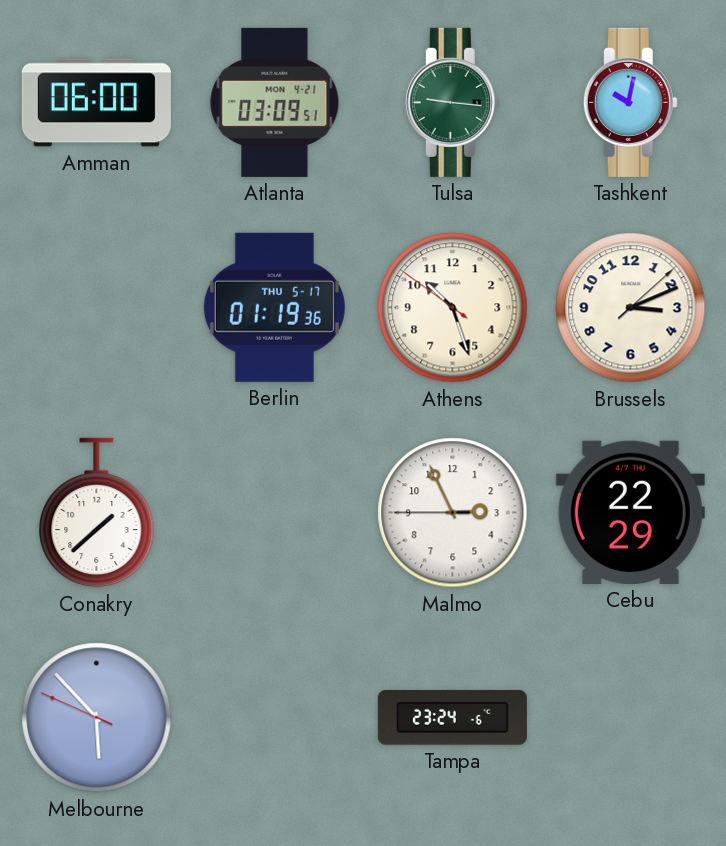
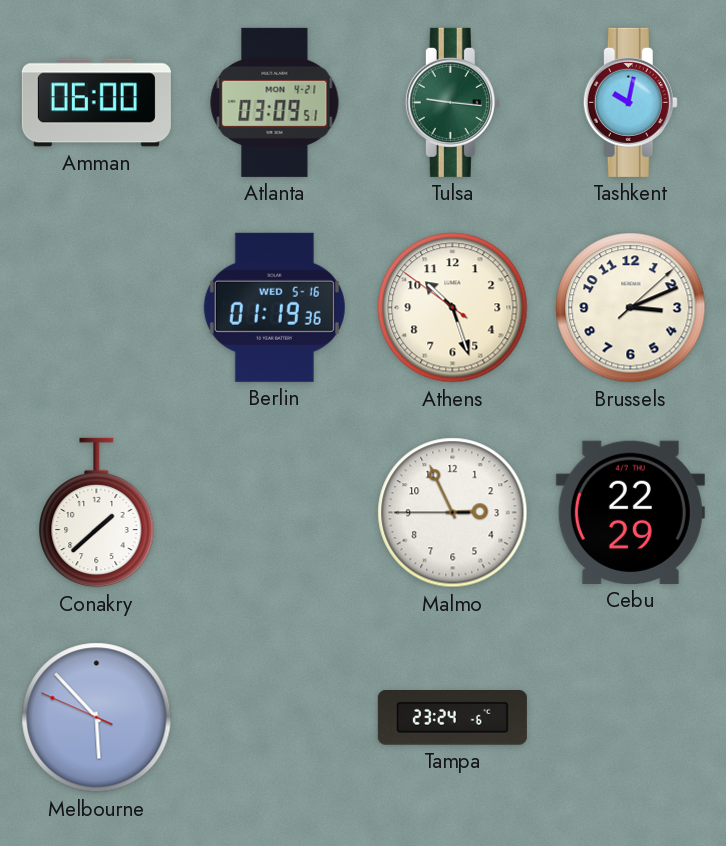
Berlin date: THU 5-17 -> WED 5-16
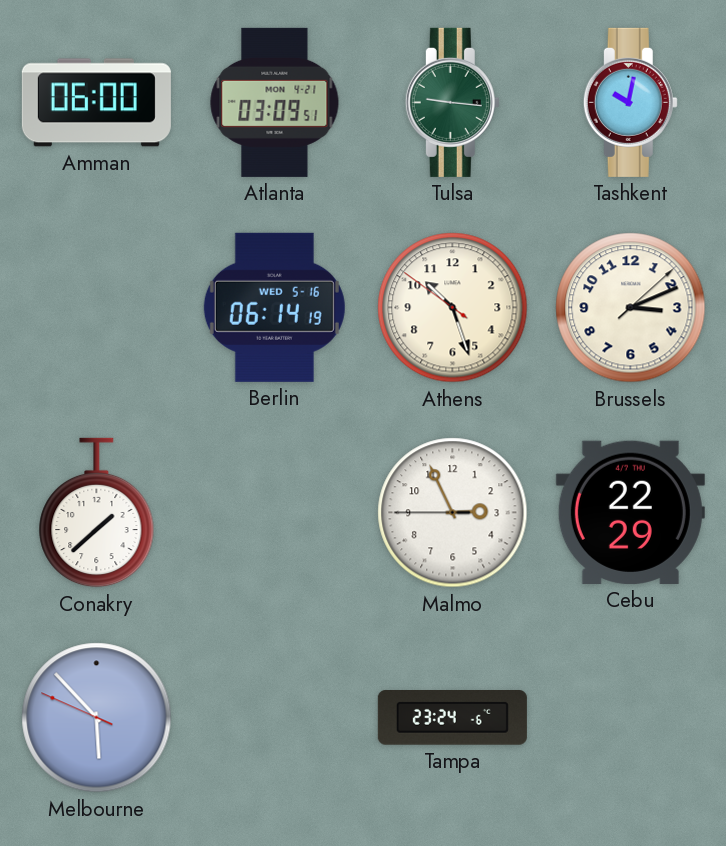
Berlin: 01:19 -> 06:14
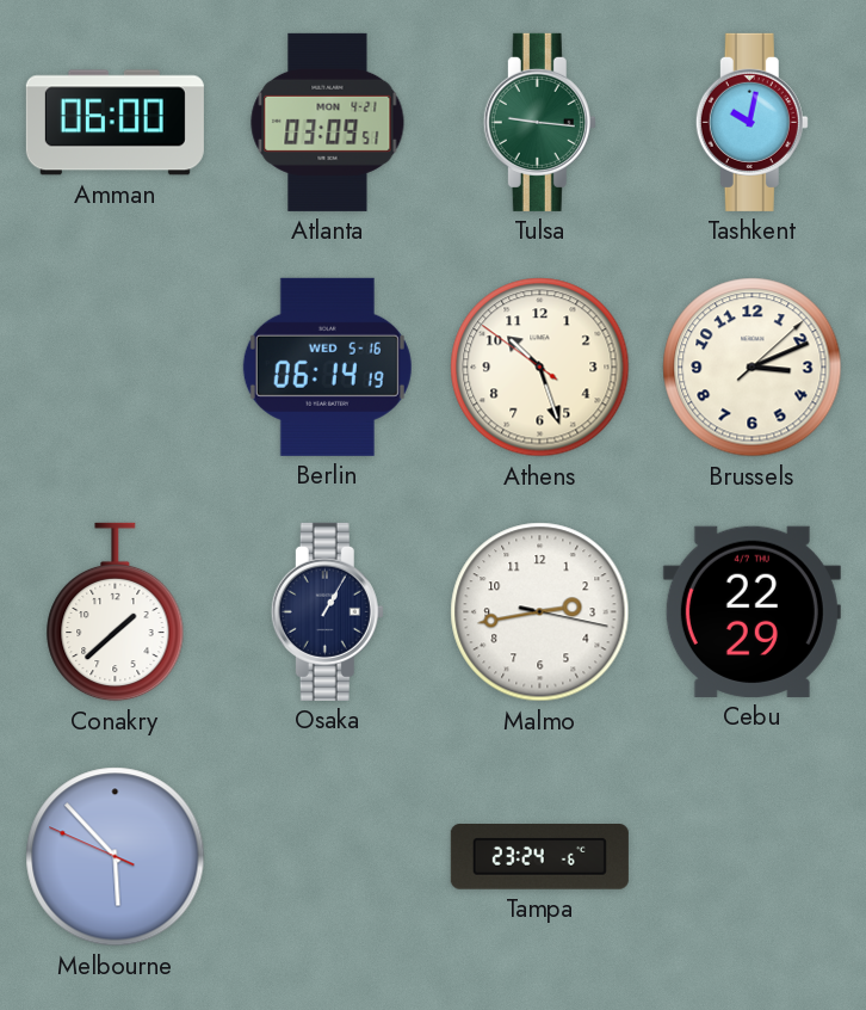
Osaka: none -> 1:05
Malmo: 2:55 -> 2:43
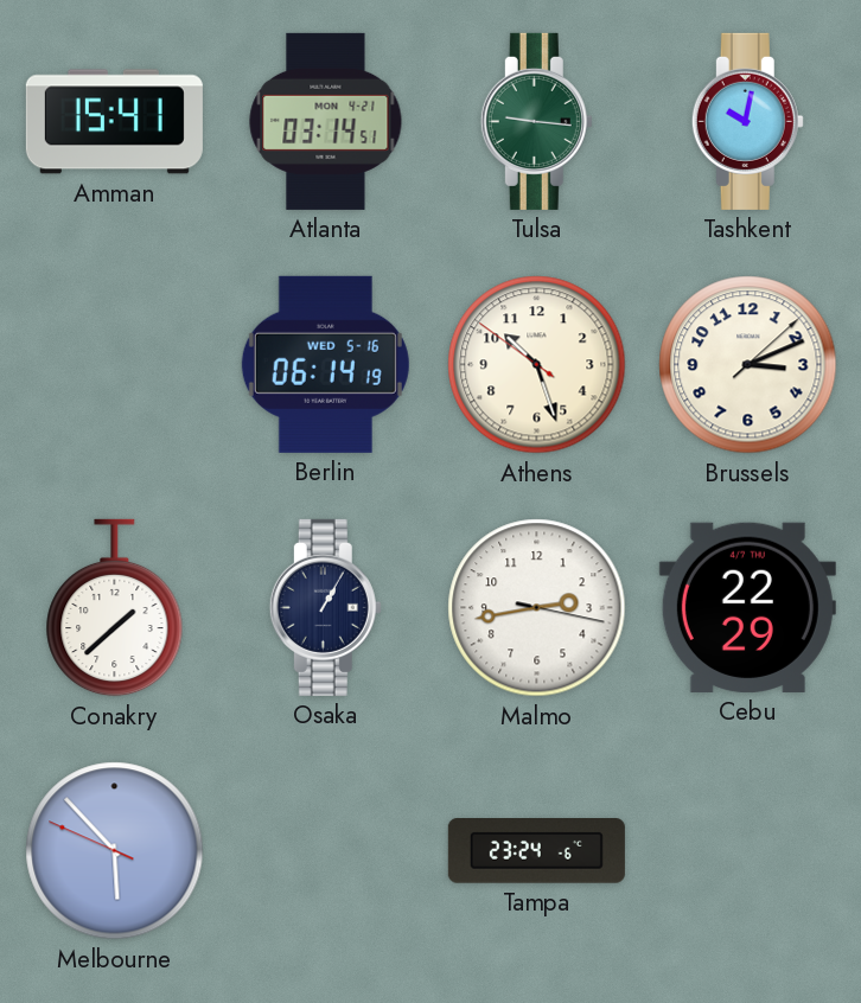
Amman: 06:00 -> 15:41
Atlanta: 03:09 -> 03:14
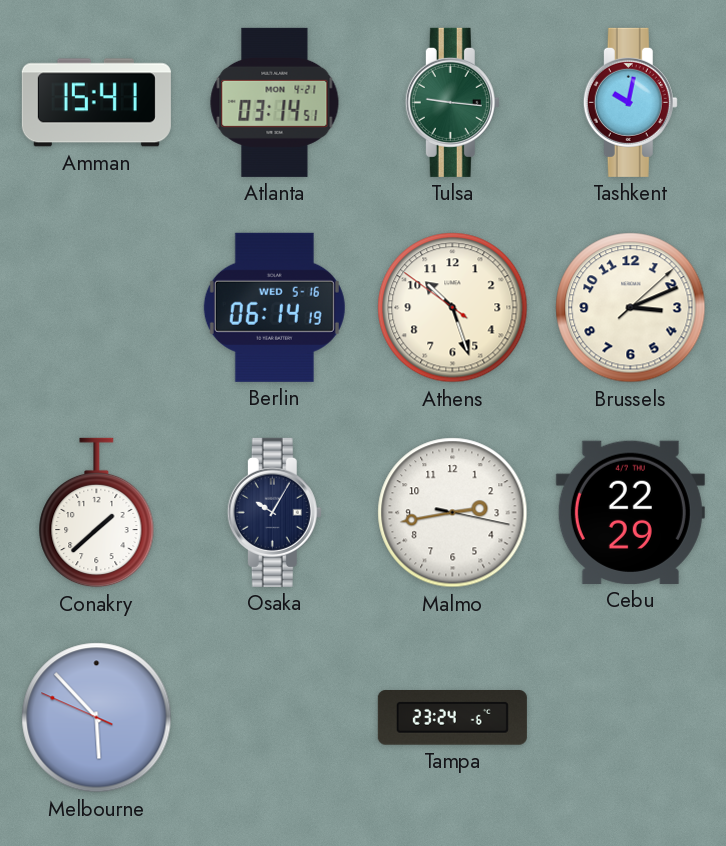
Osaka: 1:05 -> 10:05
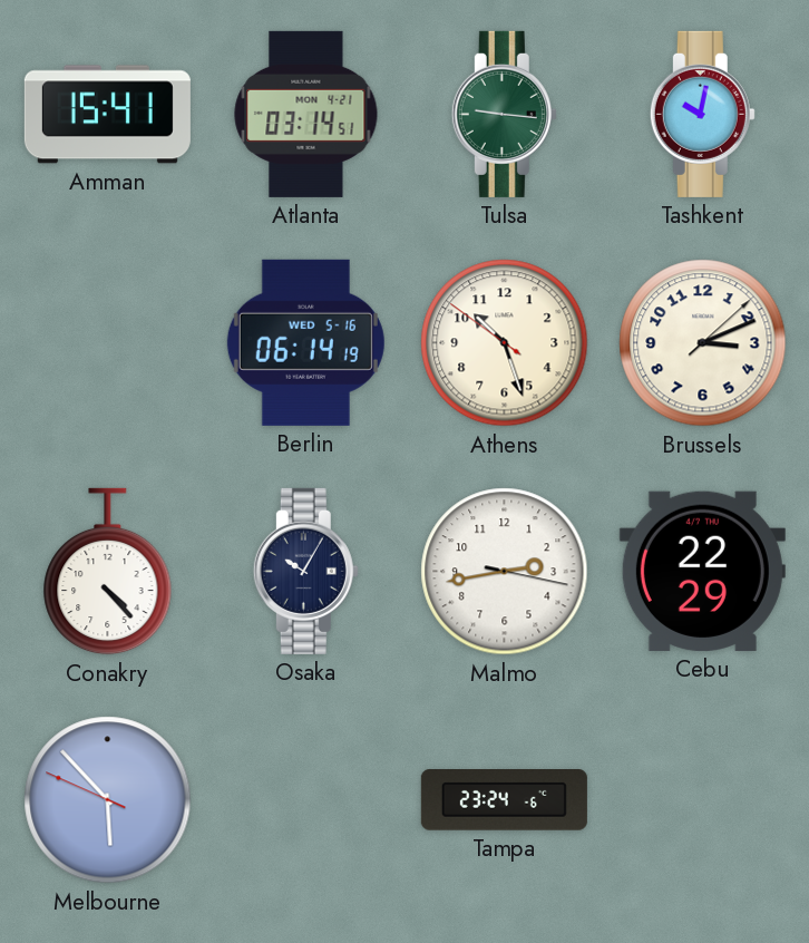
Conakry: 1:38 -> 4:23
